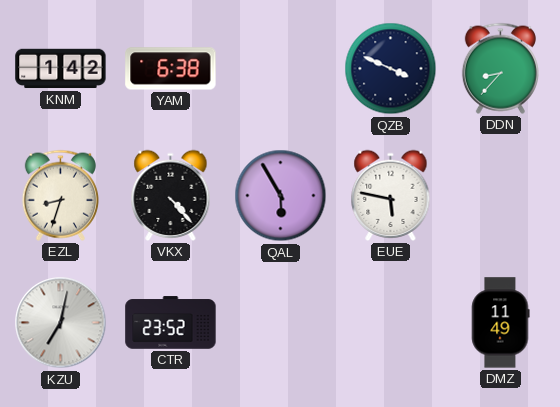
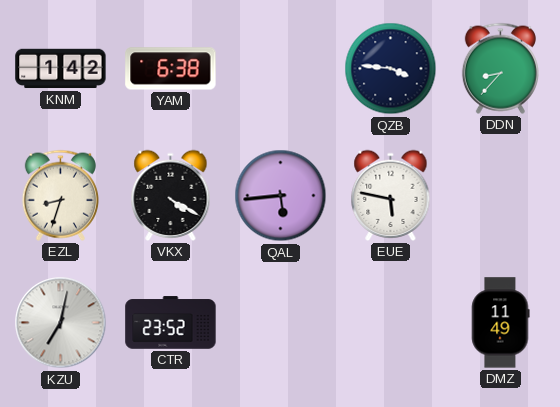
QZB: 3:49 -> 3:46
VKX: 4:23 -> 4:20
QAL: 5:55 -> 5:44
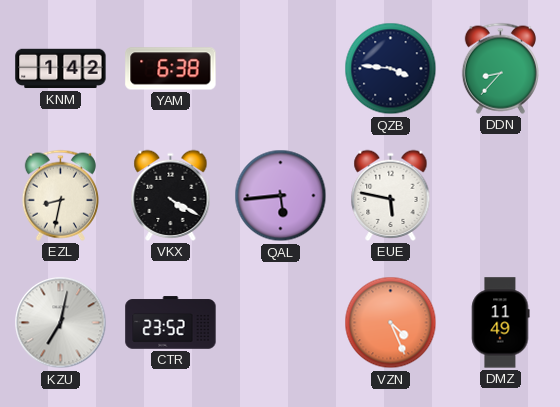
EZL: 8:33 -> 8:32
VZN: none -> 4:26
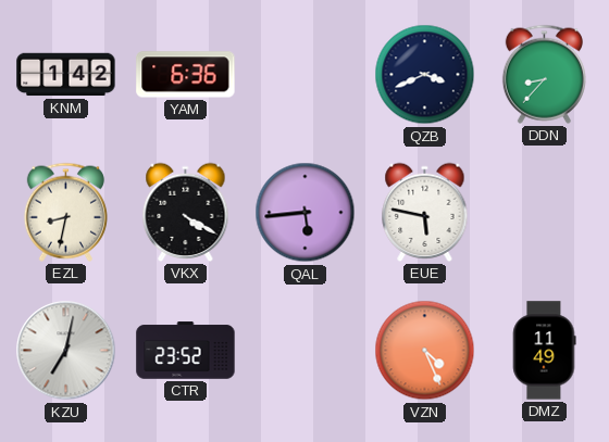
YAM: 6:38 -> 6:36
QZB: 3:46 -> 3:41
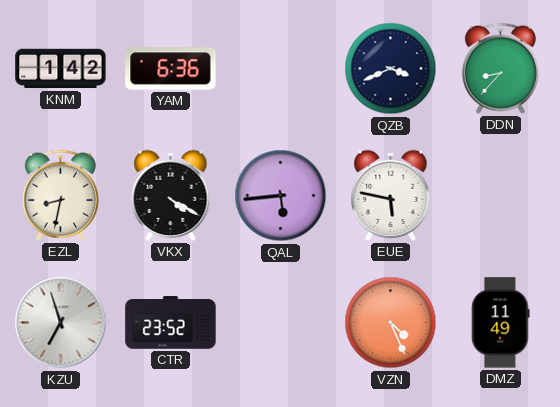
KZU: 7:02 -> 6:57
